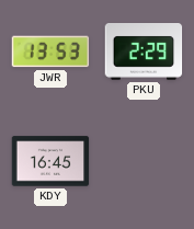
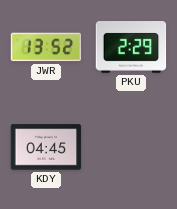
JWR: 13:53 -> 13:52
KDY: 16:45 -> 04:45
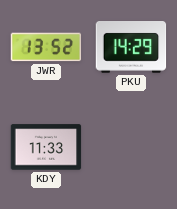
PKU: 2:29 -> 14:29
KDY: 04:45 -> 11:33
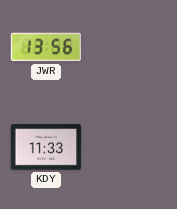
JWR: 13:52 -> 13:56
PKU: 14:29 -> none
